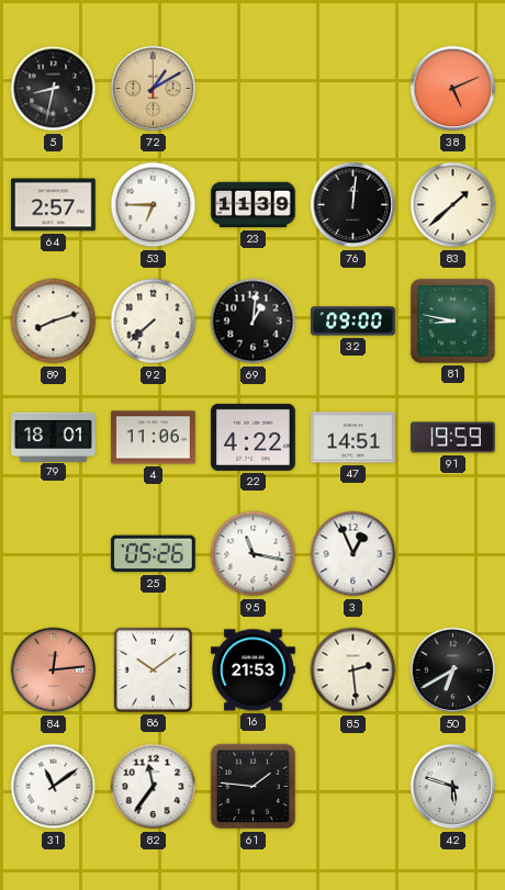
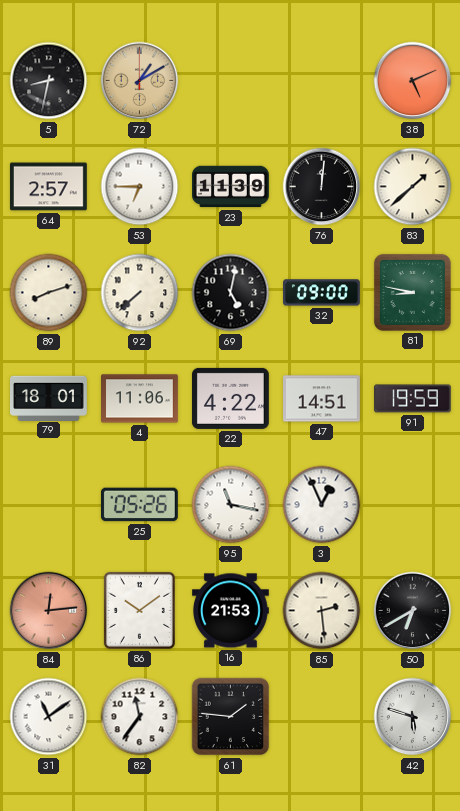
69: 1:01 -> 5:02
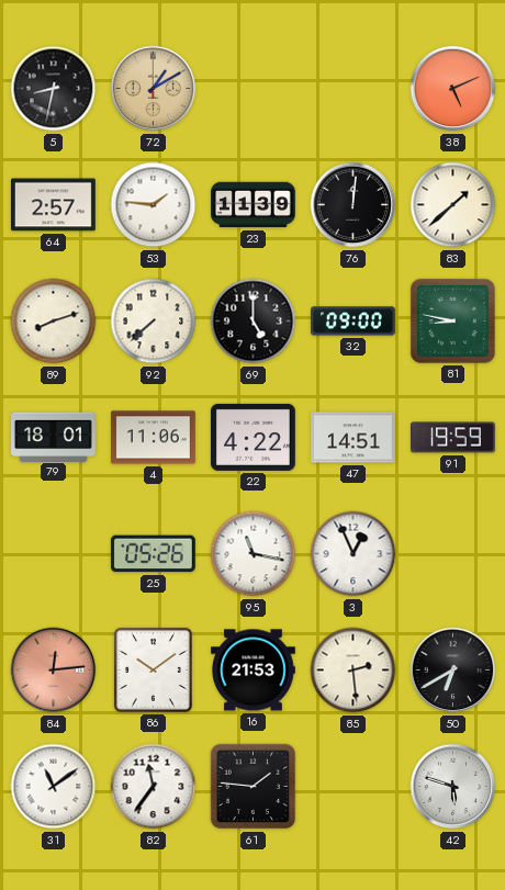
53: 6:45 -> 1:46
69: 5:02 -> 5:00
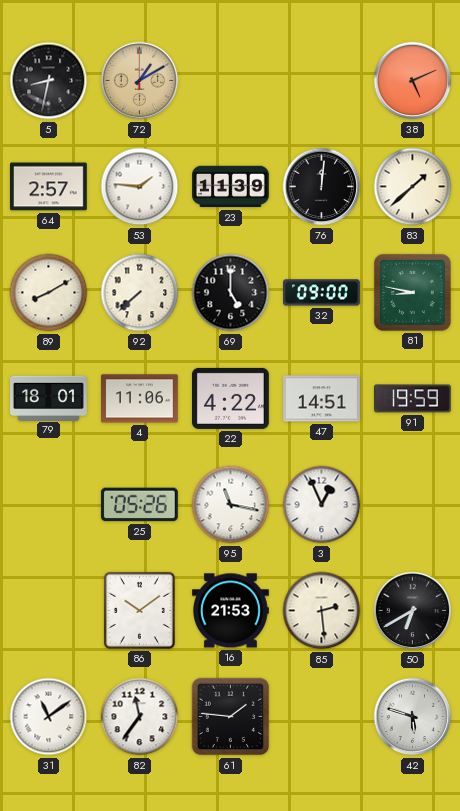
89: 8:12 -> 8:10
84: 12:14 -> none
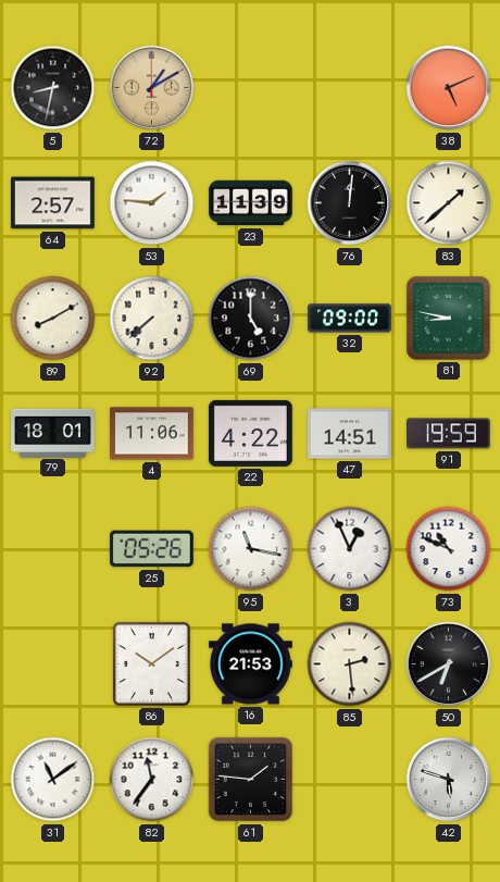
73: none -> 10:49
